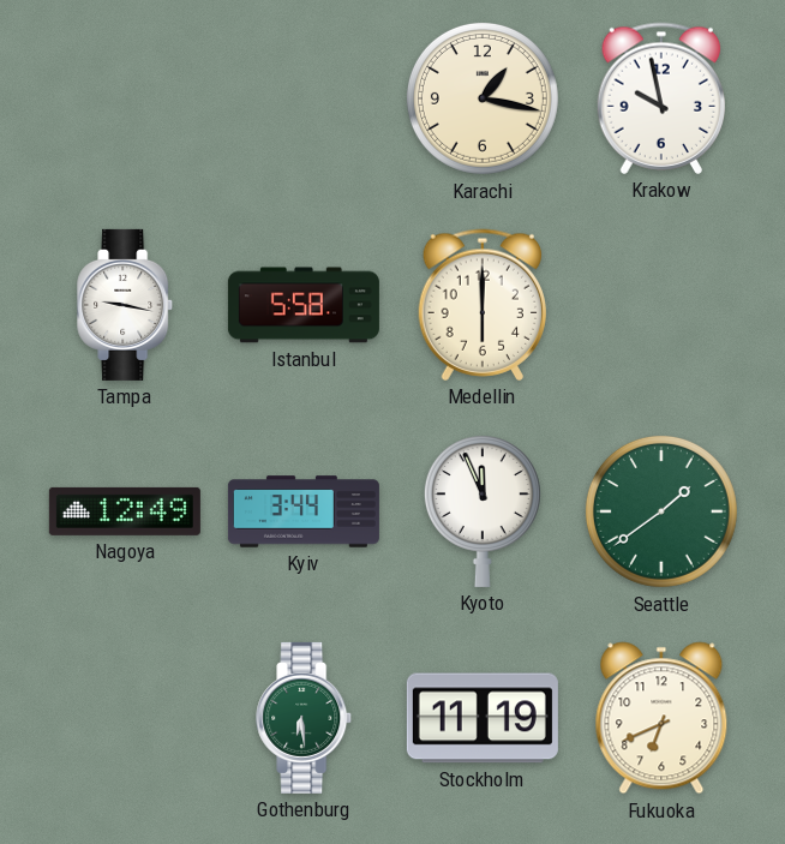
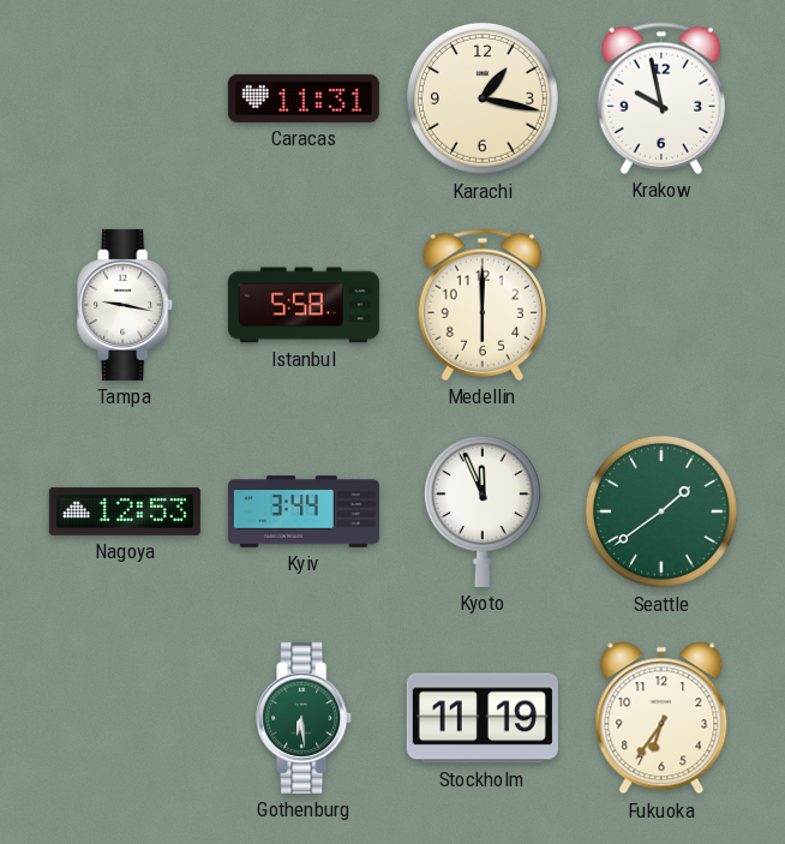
Caracas: none -> 11:31
Nagoya: 12:49 -> 12:53
Fukuoka: 6:41 -> 6:36
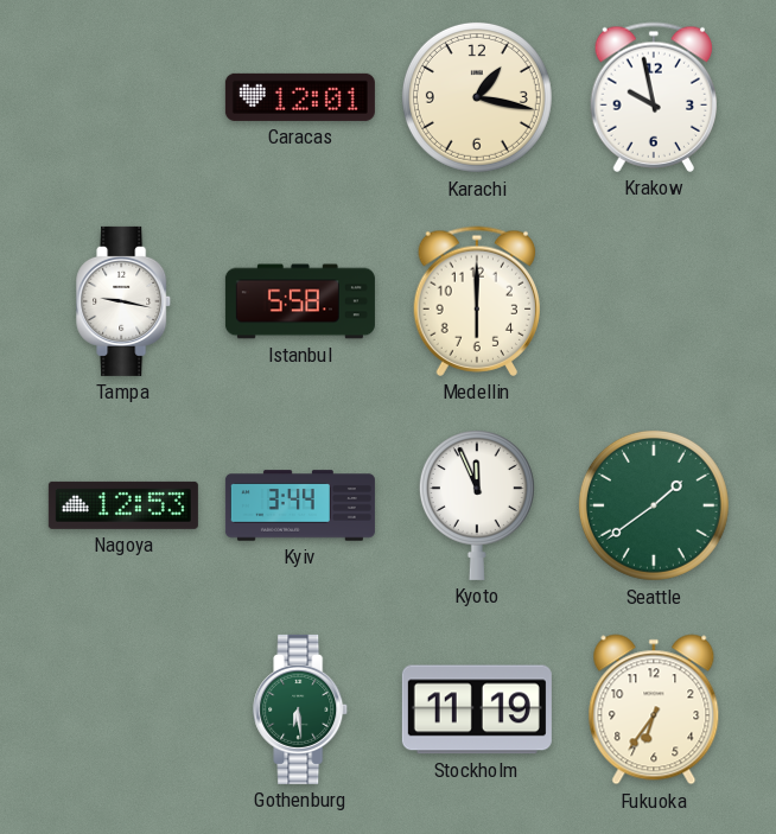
Caracas: 11:31 -> 12:01
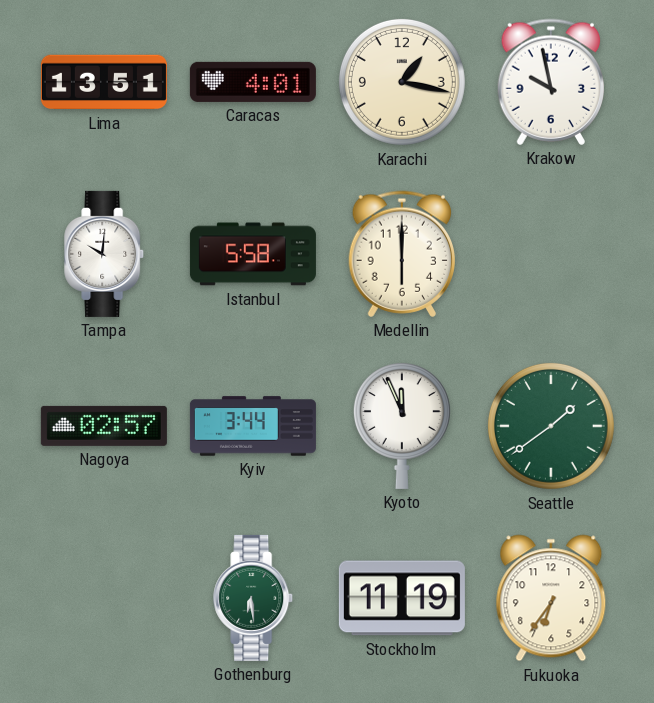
Lima: none -> 13:51
Caracas: 12:01 -> 4:01
Tampa: 9:17 -> 10:01
Nagoya: 12:53 -> 02:57
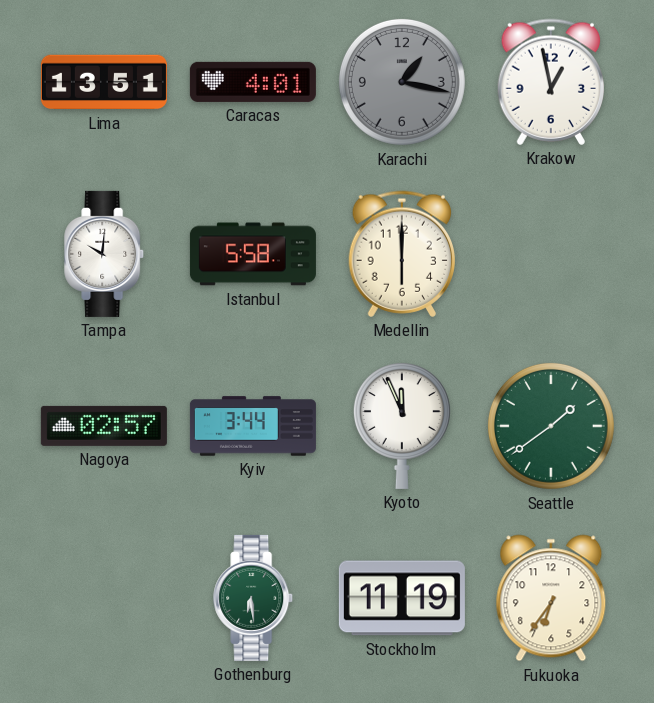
Karachi dial: cream -> grey
Krakow: 9:58 -> 12:58
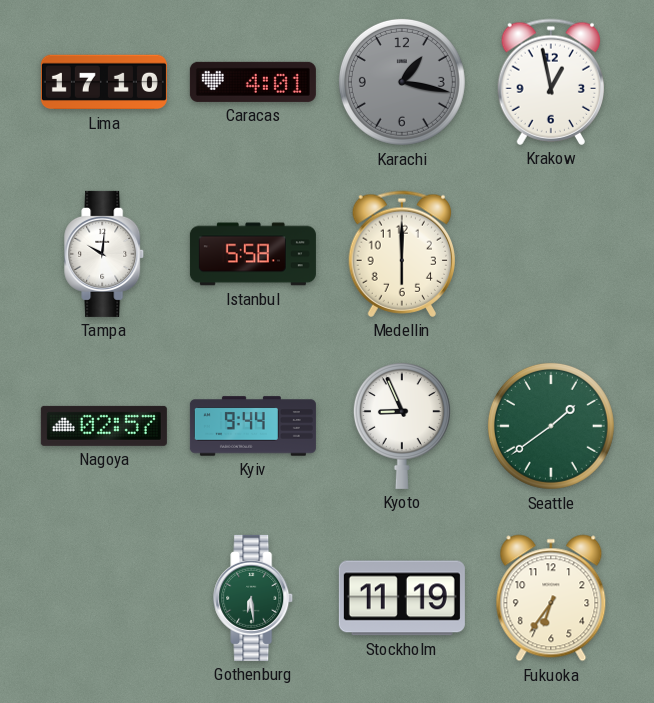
Lima: 13:51 -> 17:10
Kyiv: 3:44 -> 9:44
Kyoto: 11:56 -> 8:56
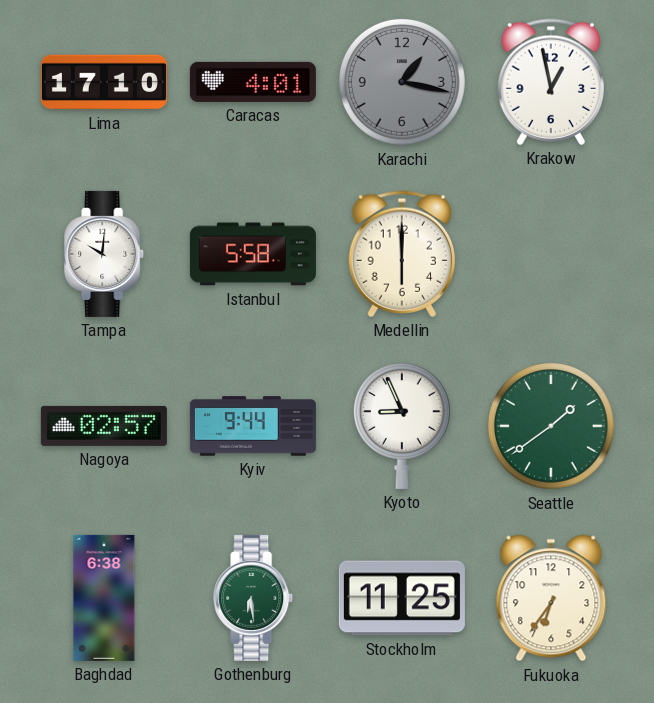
Baghdad: none -> 6:38
Stockholm: 11:19 -> 11:25
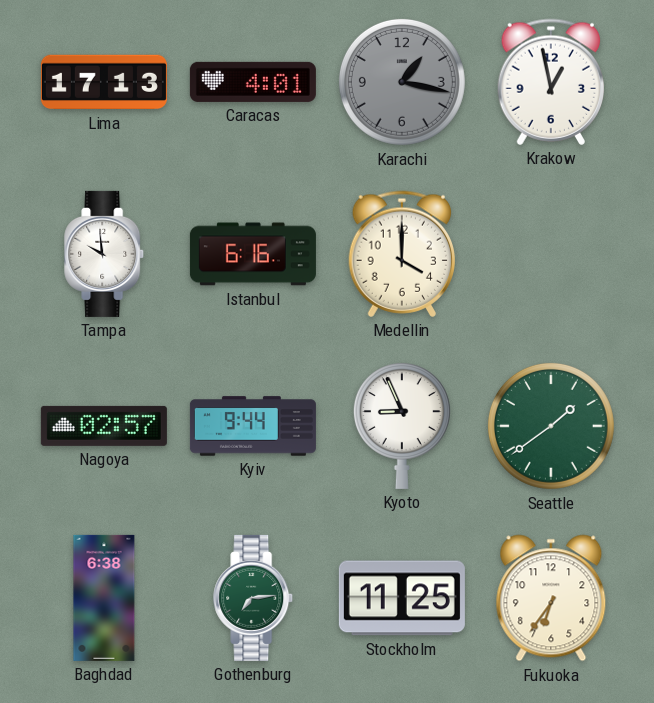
Lima: 17:10 -> 17:13
Tampa: 10:01 -> 9:59
Istanbul: 5:58 -> 6:16
Medellin: 6:00 -> 4:00
Gothenburg: 6:29 -> 7:14
